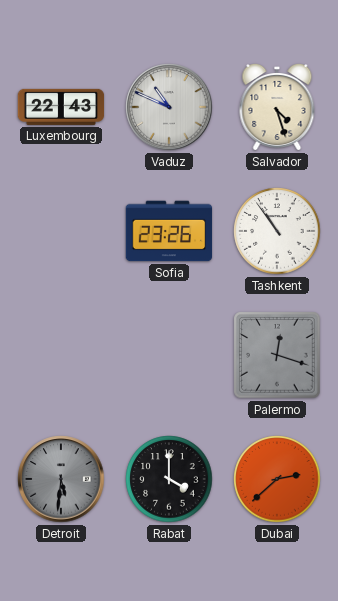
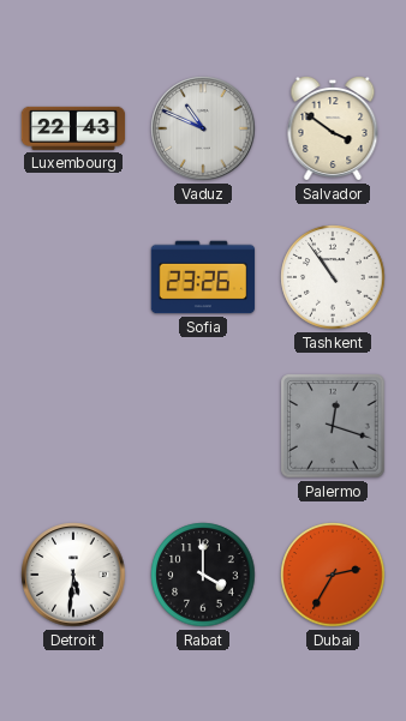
Salvador: 4:27 -> 3:51
Detroit dial: grey -> white
Dubai: 2:38 -> 2:35
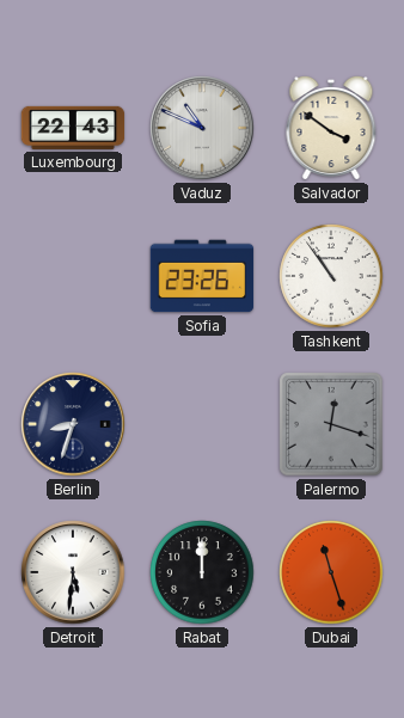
Berlin: none -> 8:33
Rabat: 4:00 -> 12:00
Dubai: 2:35 -> 11:27
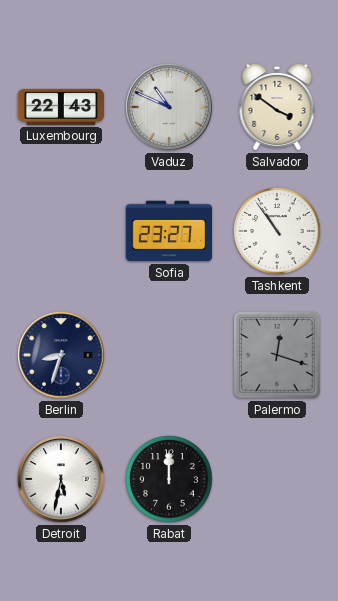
Sofia: 23:26 -> 23:27
Detroit: 5:31 -> 5:32
Dubai: 11:27 -> none
